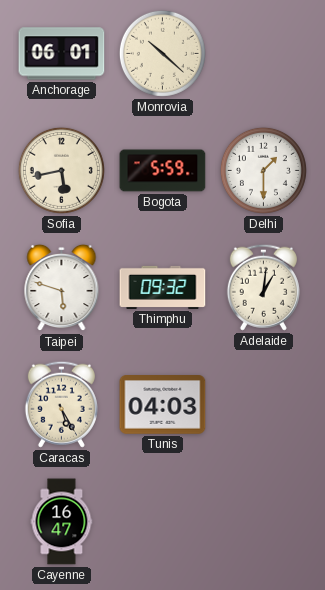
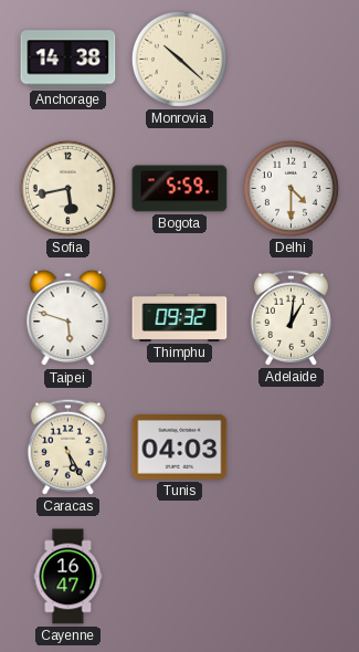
Anchorage: 06:01 -> 14:38
Delhi: 1:30 -> 4:30
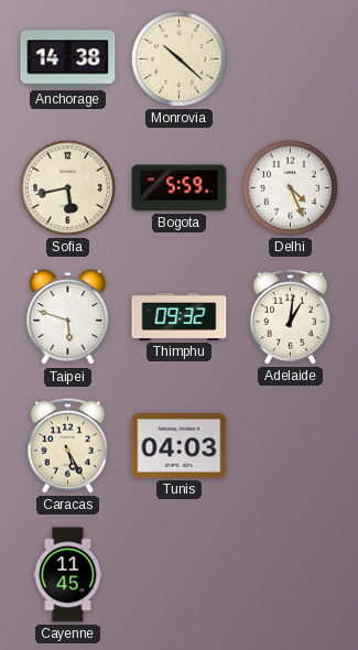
Delhi: 4:30 -> 4:26
Cayenne: 16:47 -> 11:45
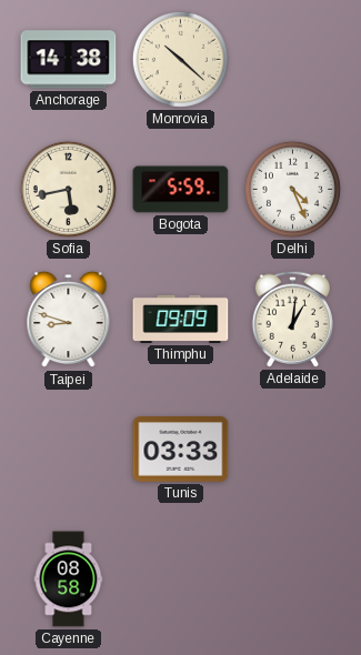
Taipei: 5:48 -> 8:48
Thimphu: 09:32 -> 09:09
Caracas: 5:25 -> none
Tunis: 04:03 -> 03:33
Cayenne: 11:45 -> 08:58
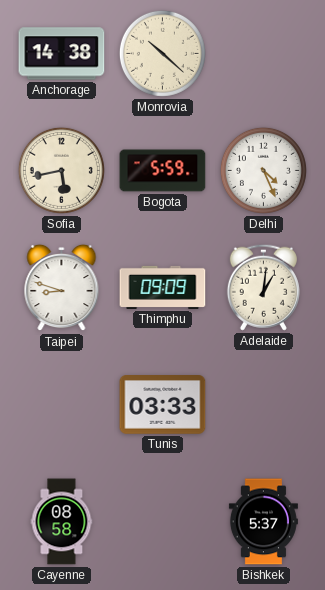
Bishkek: none -> 5:37
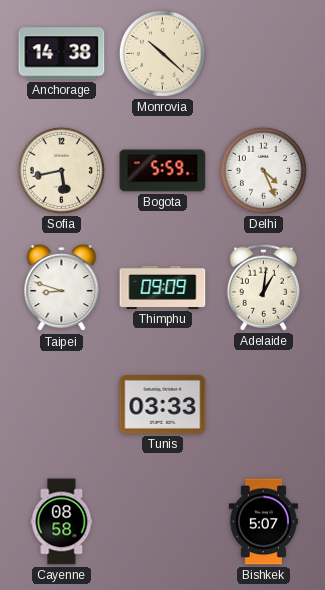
Bishkek: 5:37 -> 5:07
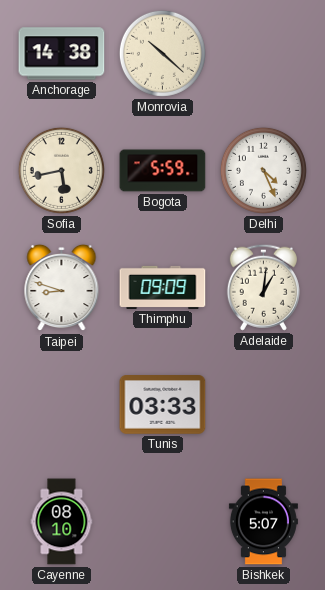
Cayenne: 08:58 -> 08:10
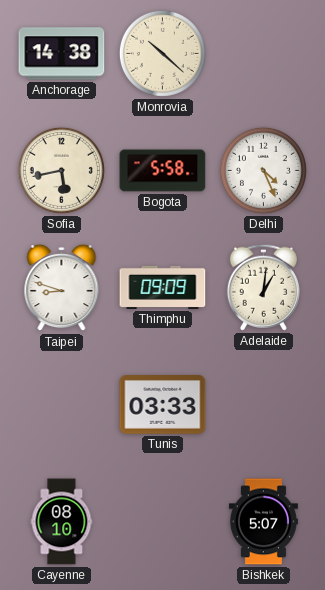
Bogota: 5:59 -> 5:58
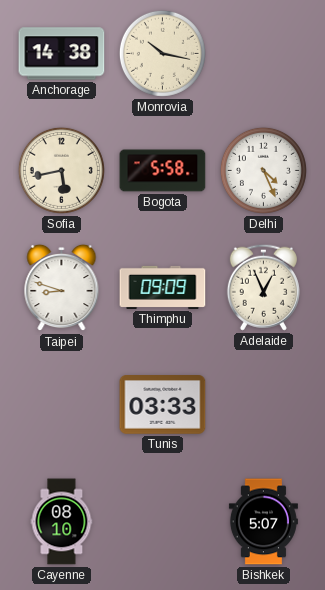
Monrovia: 10:22 -> 10:17
Adelaide: 1:01 -> 12:56
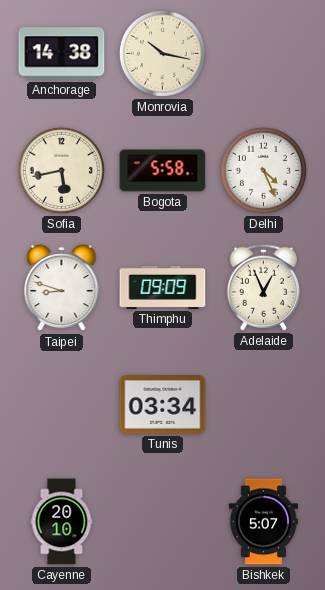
Tunis: 03:33 -> 03:34
Cayenne: 08:10 -> 20:10
